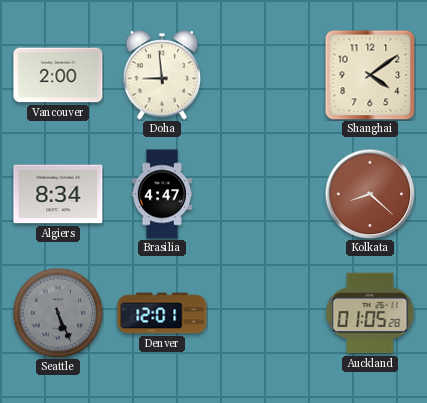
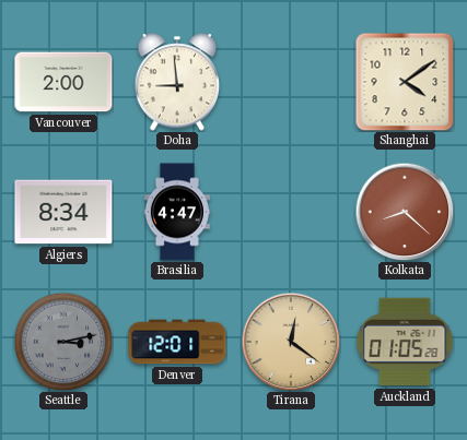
Seattle: 5:26 -> 3:13
Tirana: none -> 12:21
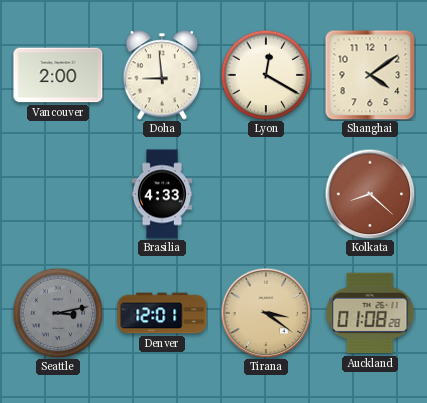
Lyon: none -> 12:20
Algiers: 8:34 -> none
Brasilia: 4:47 -> 4:33
Tirana: 12:21 -> 3:21
Auckland: 01:05 -> 01:08
